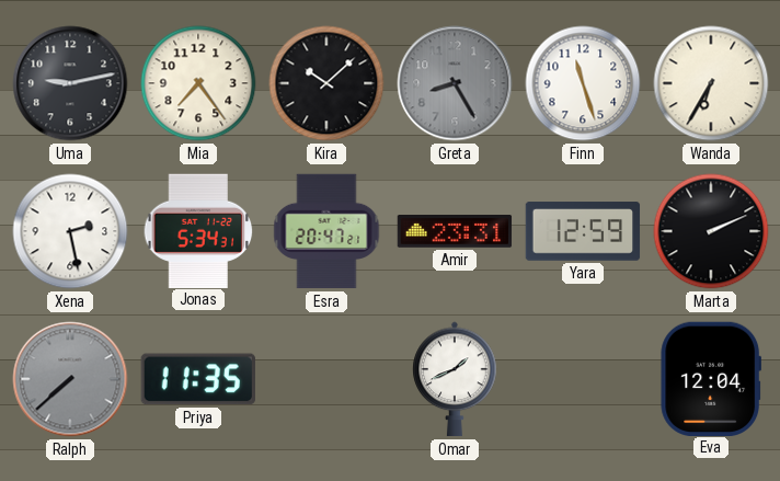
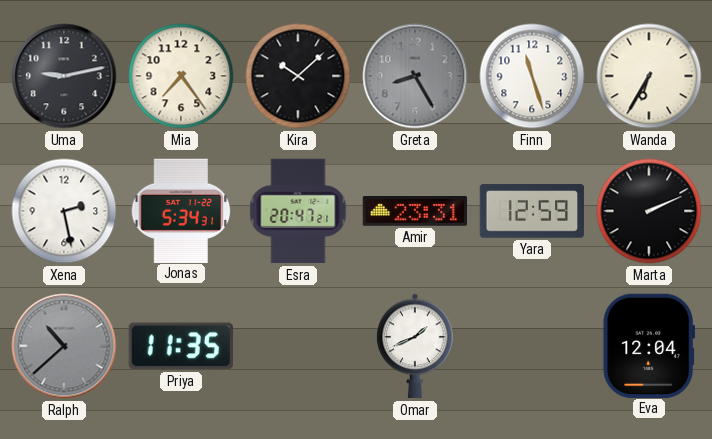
Ralph: 7:38 -> 10:38
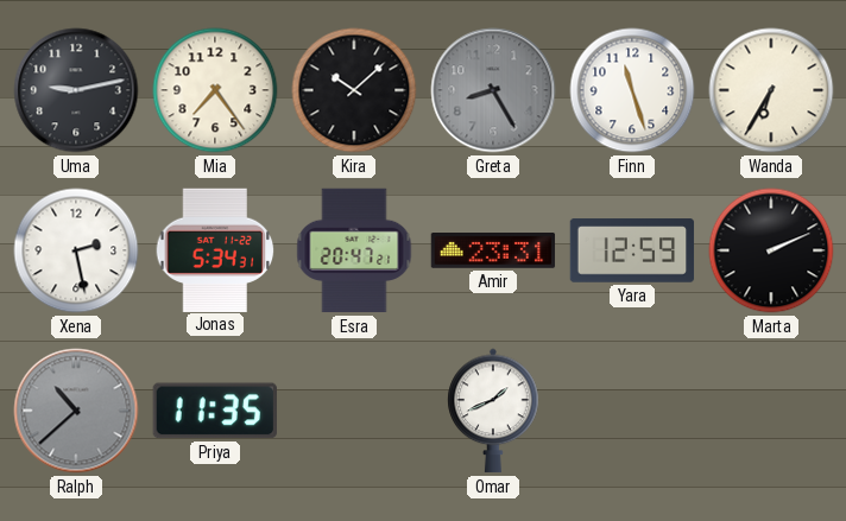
Eva: 12:04 -> none
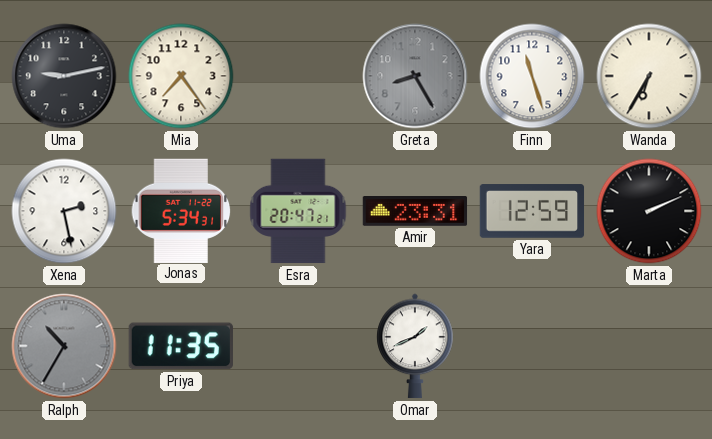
Kira: 10:08 -> none
Ralph: 10:38 -> 10:35
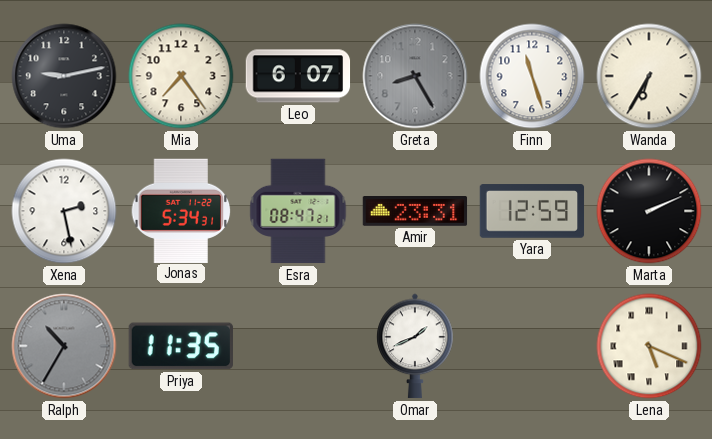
Leo: none -> 6:07
Esra: 20:47 -> 08:47
Lena: none -> 5:19
